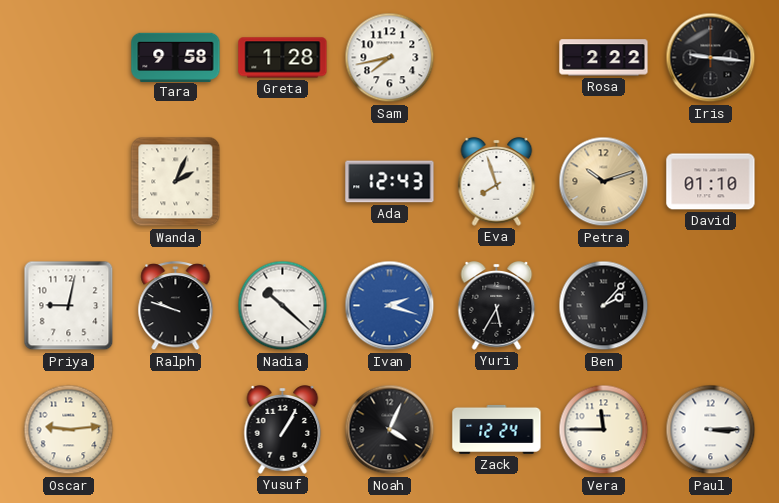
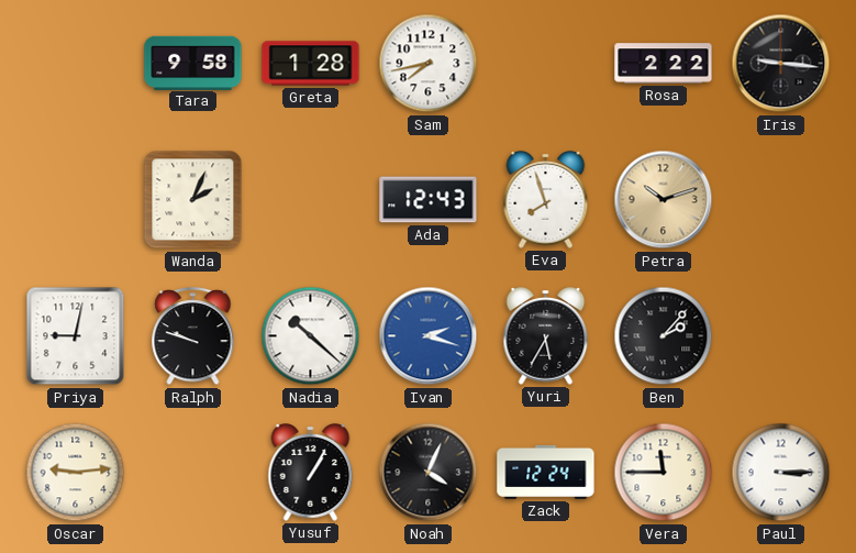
David: 01:10 -> none
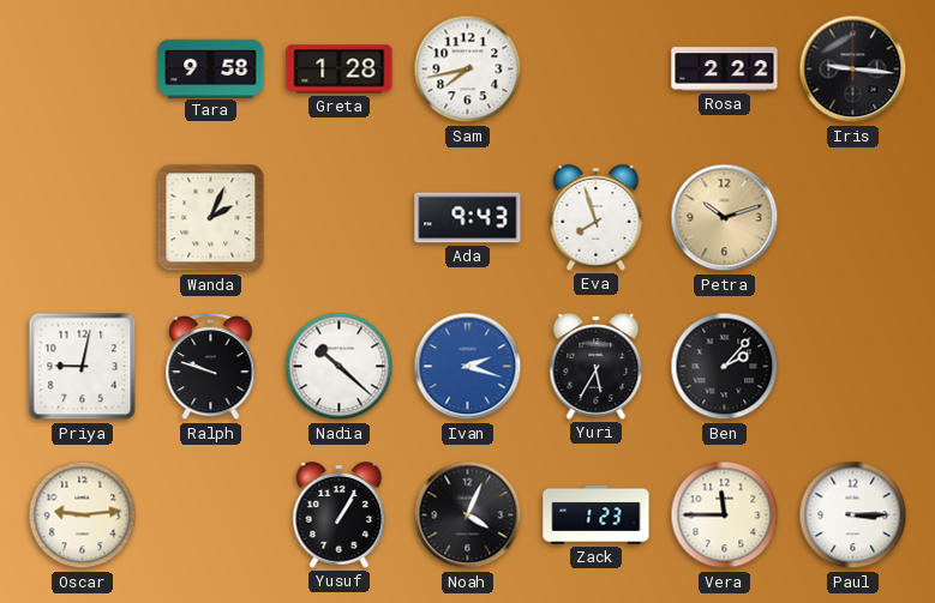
Ada: 12:43 -> 9:43
Zack: 12:24 -> 1:23
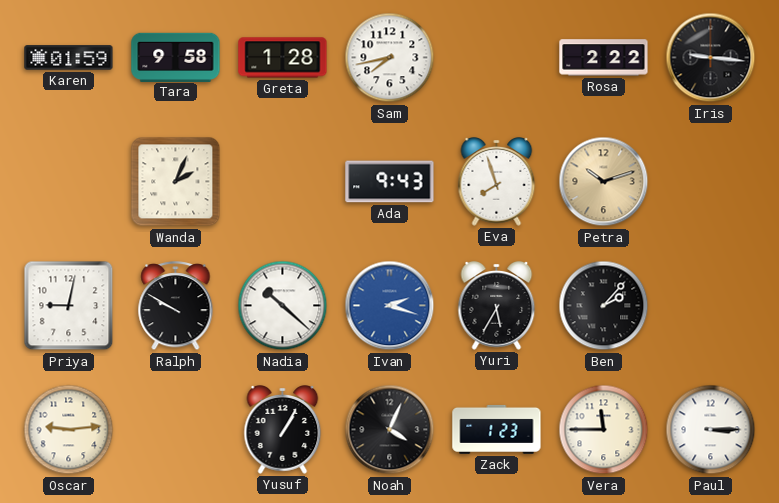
Karen: none -> 01:59
Ralph: 9:48 -> 9:50
